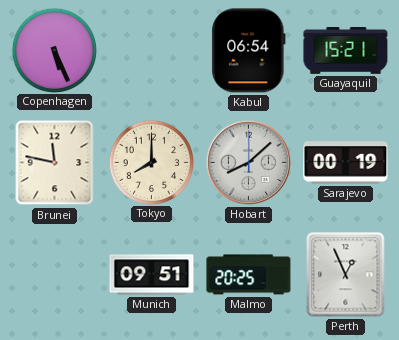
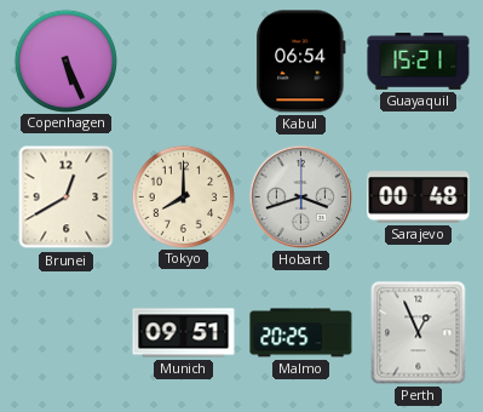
Brunei: 11:47 -> 12:40
Hobart: 8:08 -> 3:42
Sarajevo: 00:19 -> 00:48
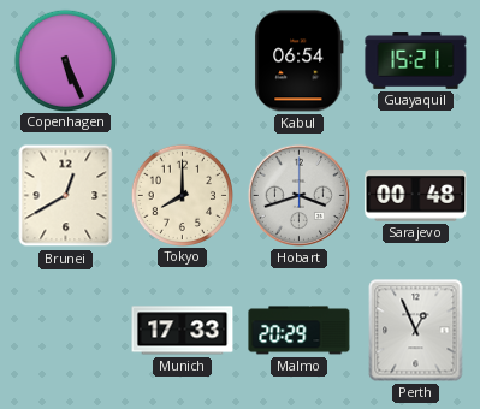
Munich: 09:51 -> 17:33
Malmo: 20:25 -> 20:29
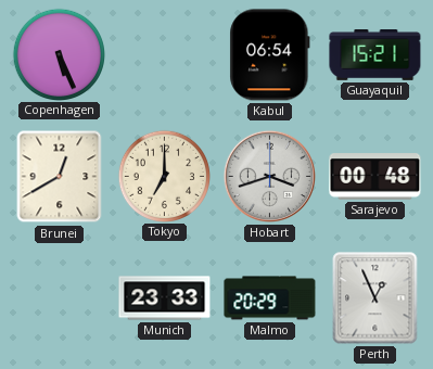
Tokyo: 8:00 -> 7:00
Munich: 17:33 -> 23:33
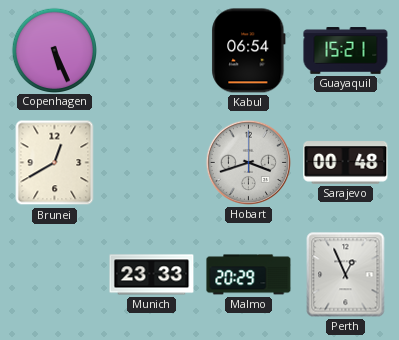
Tokyo: 7:00 -> none
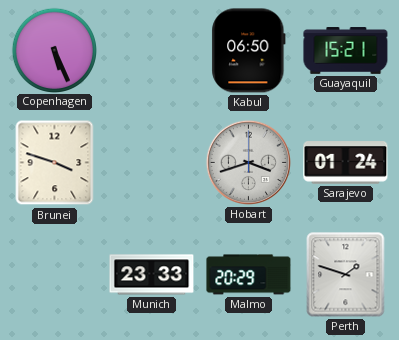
Kabul: 06:54 -> 06:50
Brunei: 12:40 -> 3:48
Sarajevo: 00:48 -> 01:24
Perth: 12:56 -> 1:48
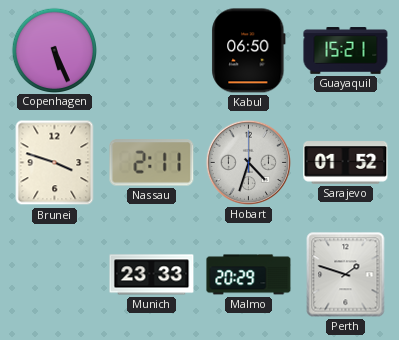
Nassau: none -> 2:11
Hobart: 3:42 -> 4:33
Sarajevo: 01:24 -> 01:52
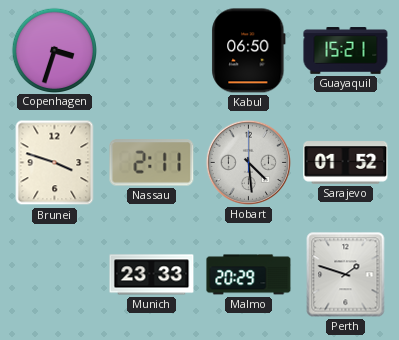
Copenhagen: 5:26 -> 3:33
Hobart: 4:33 -> 4:29
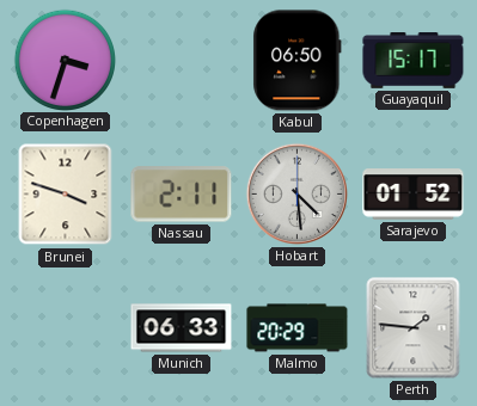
Guayaquil: 15:21 -> 15:17
Munich: 23:33 -> 06:33
Perth: 1:48 -> 1:46
